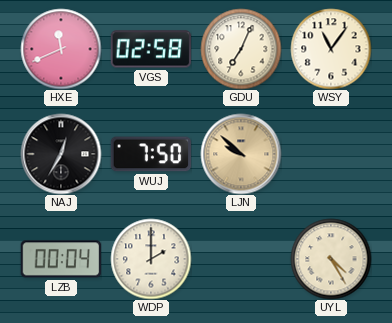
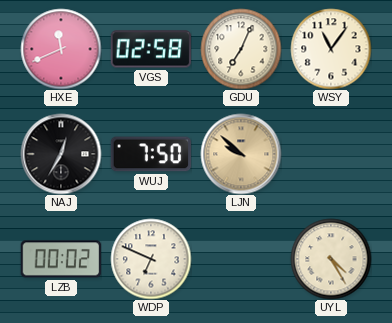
LZB: 00:04 -> 00:02
WDP: 2:00 -> 6:49
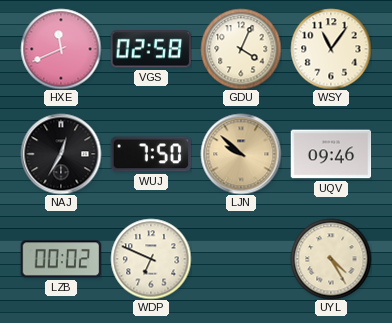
GDU: 7:04 -> 4:04
UQV: none -> 09:46
